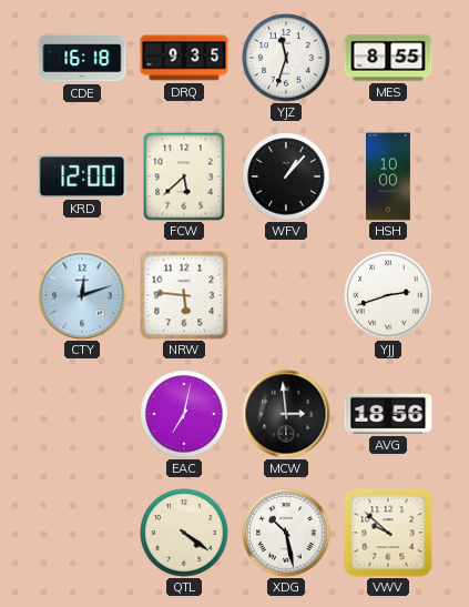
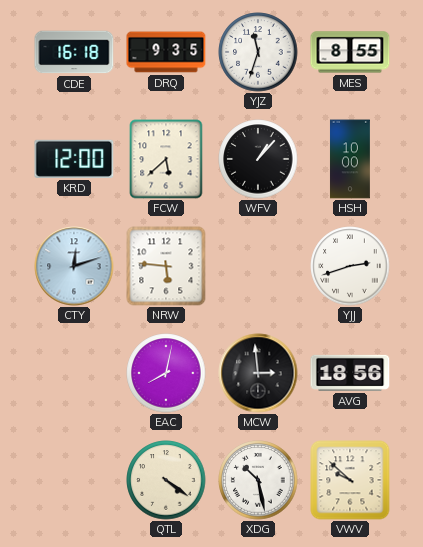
EAC: 7:02 -> 8:02
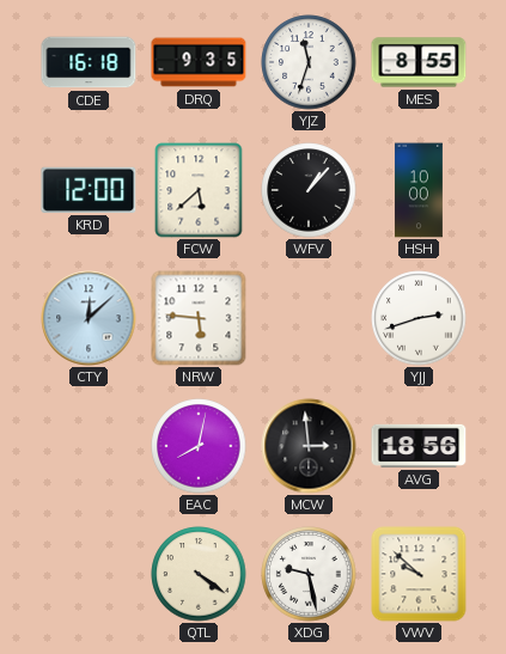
CTY: 12:12 -> 12:08
XDG: 10:28 -> 9:28
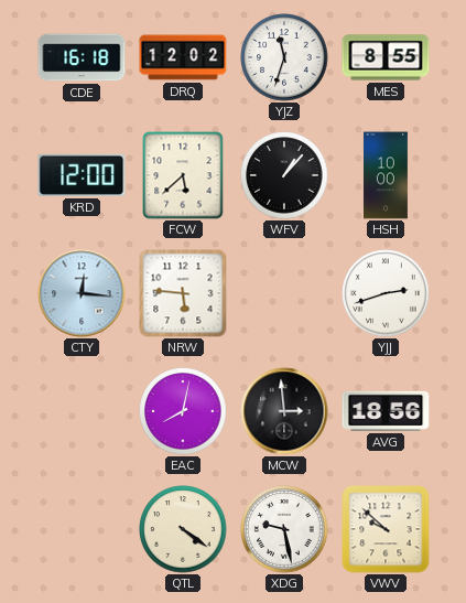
DRQ: 9:35 -> 12:02
CTY: 12:08 -> 12:16
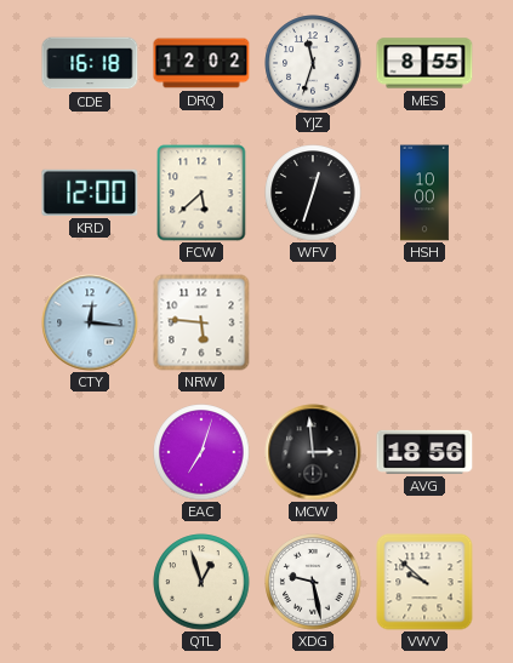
WFV: 1:07 -> 12:33
YJJ: 2:42 -> none
EAC: 8:02 -> 7:03
QTL: 4:21 -> 12:57
